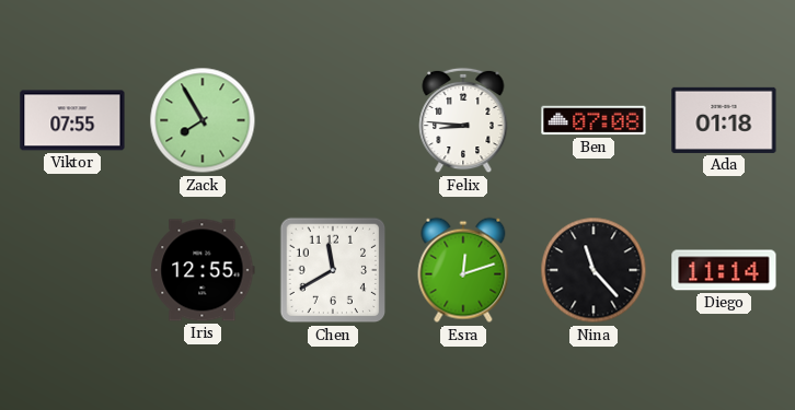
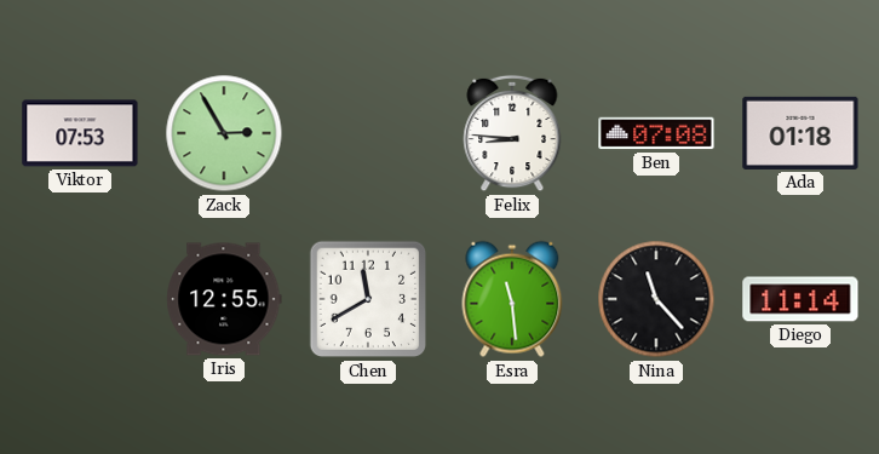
Viktor: 07:55 -> 07:53
Zack: 7:55 -> 2:55
Esra: 12:12 -> 11:29
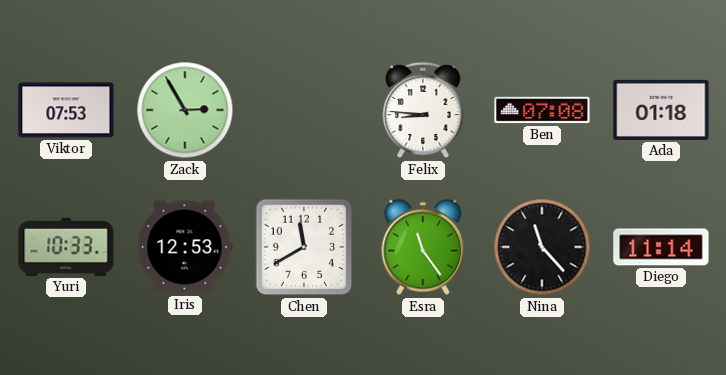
Yuri: none -> 10:33
Iris: 12:55 -> 12:53
Esra: 11:29 -> 11:24
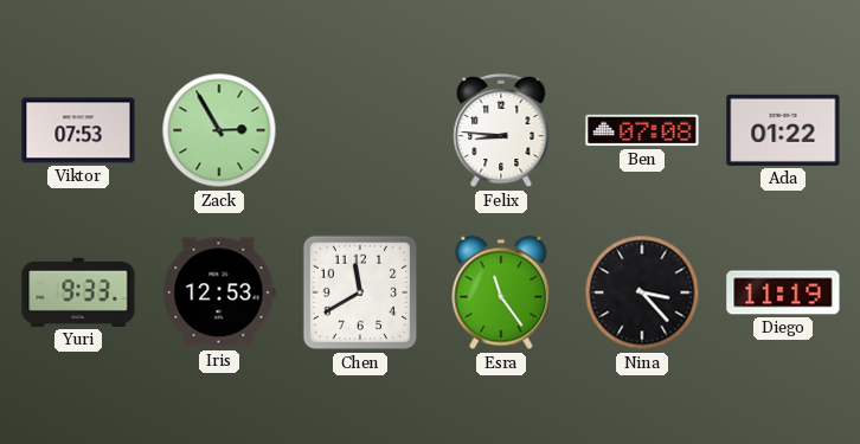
Ada: 01:18 -> 01:22
Yuri: 10:33 -> 9:33
Nina: 11:23 -> 3:23
Diego: 11:14 -> 11:19
